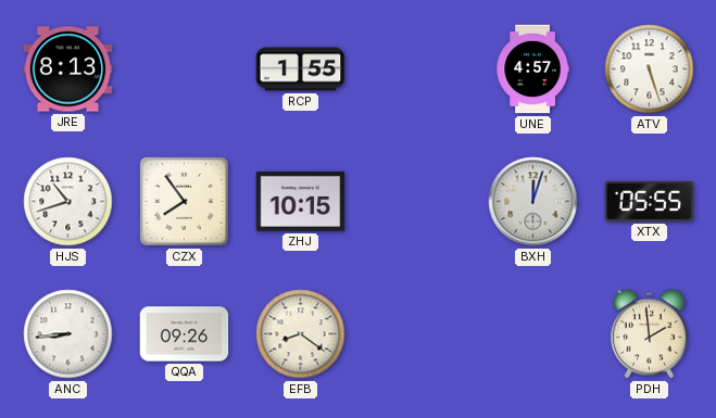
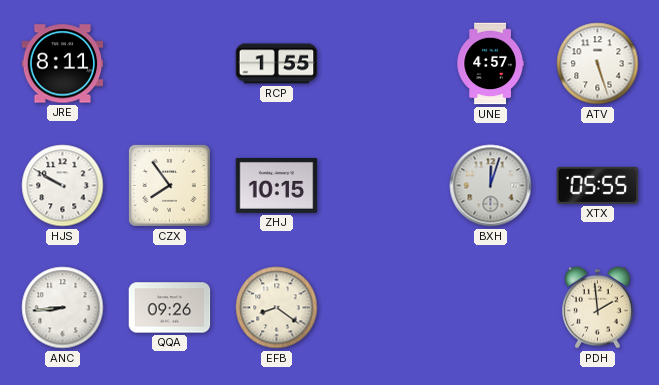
JRE: 8:13 -> 8:11
HJS: 10:42 -> 9:50
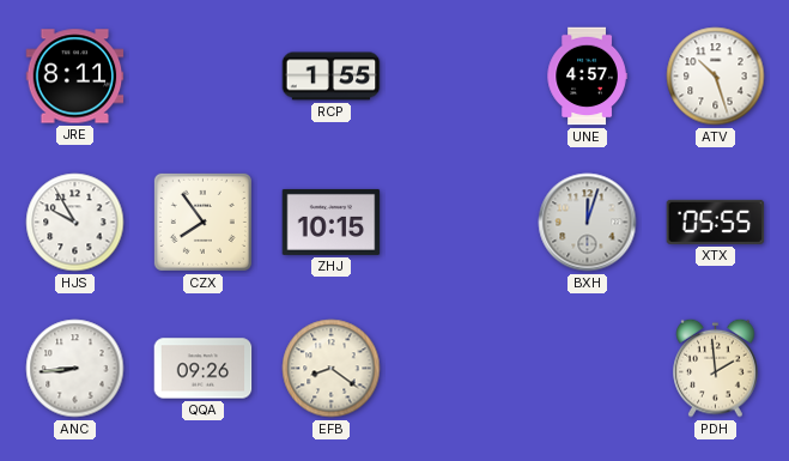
ATV: 5:27 -> 10:27
HJS: 9:50 -> 9:55
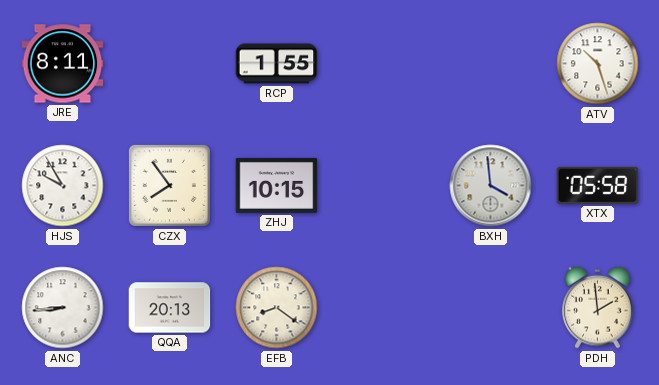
UNE: 4:57 -> none
BXH: 12:03 -> 3:59
XTX: 05:55 -> 05:58
QQA: 09:26 -> 20:13
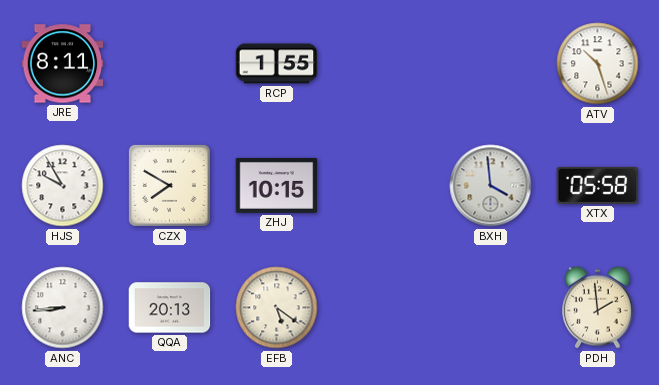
CZX: 7:54 -> 7:50
EFB: 8:21 -> 5:21
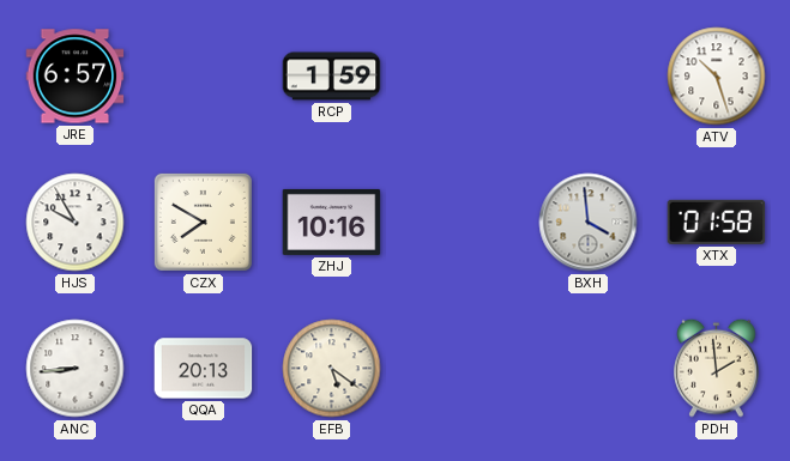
JRE: 8:11 -> 6:57
RCP: 1:55 -> 1:59
ZHJ: 10:15 -> 10:16
XTX: 05:58 -> 01:58
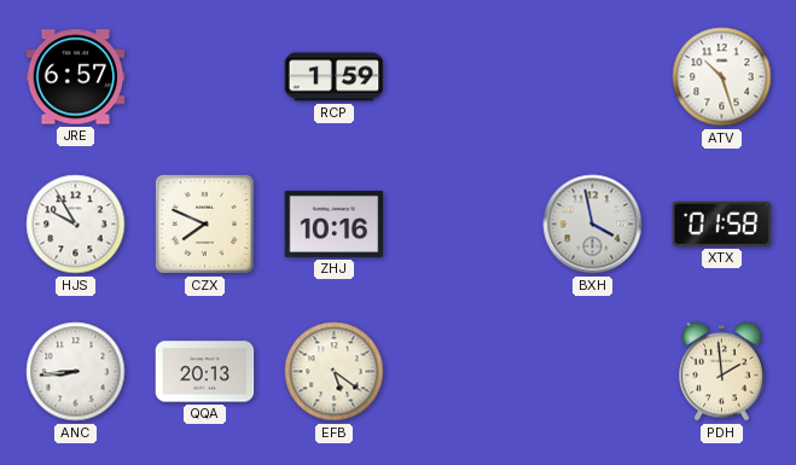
CZX: 7:50 -> 7:49
BXH: 3:59 -> 3:58
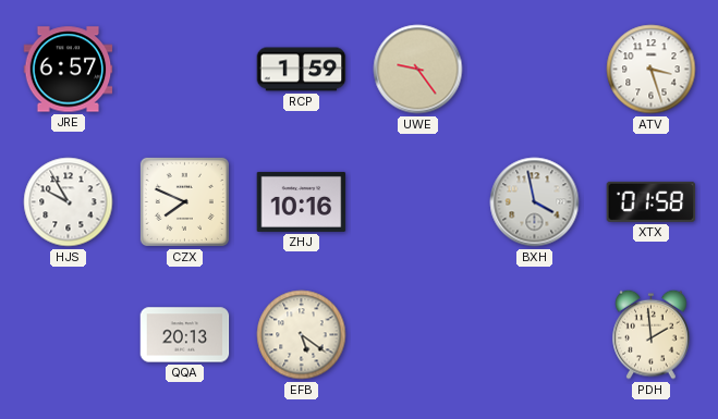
UWE: none -> 9:24
ATV: 10:27 -> 3:27
ANC: 8:44 -> none
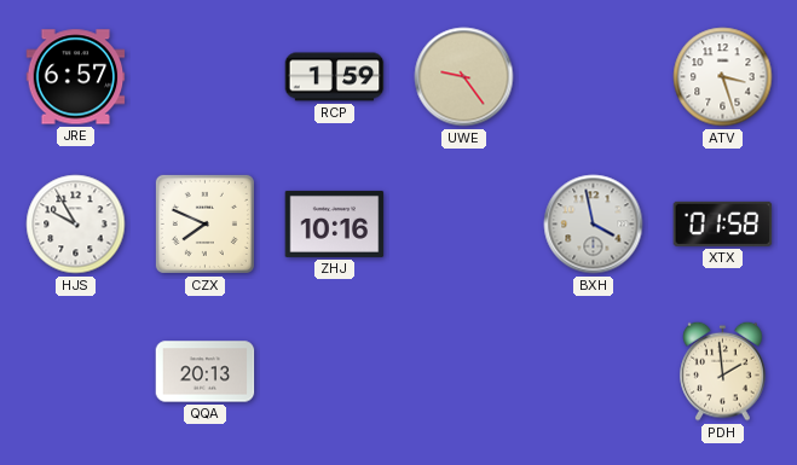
EFB: 5:21 -> none
